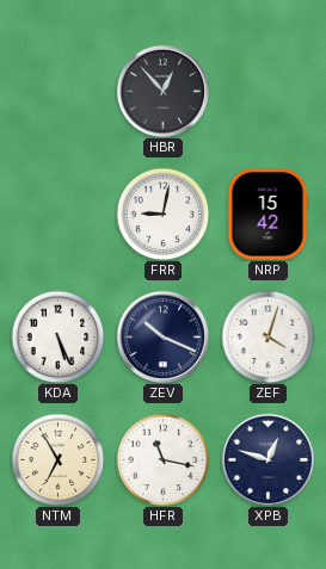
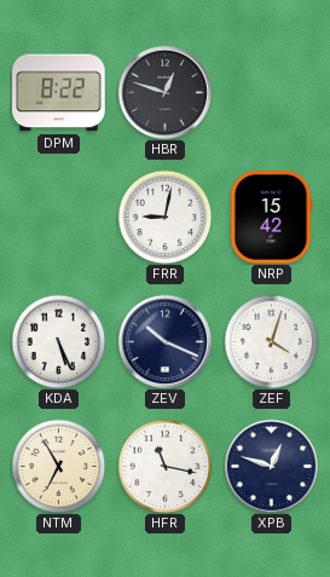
DPM: none -> 8:22
HBR: 12:53 -> 12:48
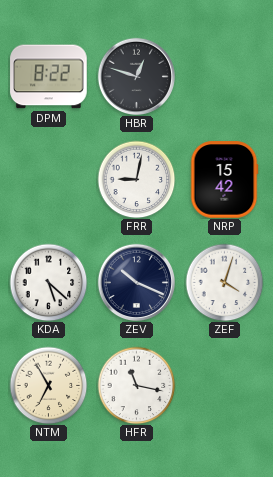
KDA: 5:26 -> 5:22
XPB: 12:48 -> none
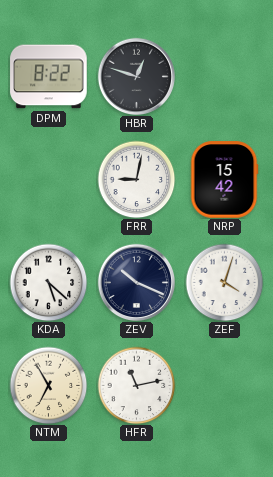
HFR: 11:17 -> 11:13
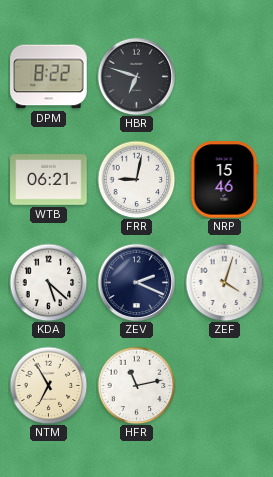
HBR: 12:48 -> 6:48
WTB: none -> 06:21
NRP: 15:42 -> 15:46
ZEV: 10:19 -> 2:19
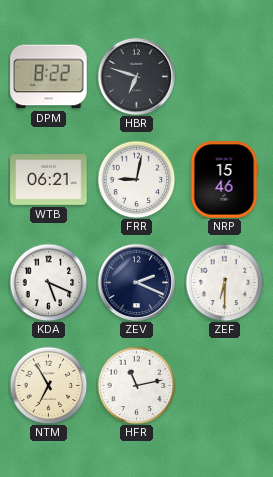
KDA: 5:22 -> 5:19
ZEF: 4:03 -> 6:30
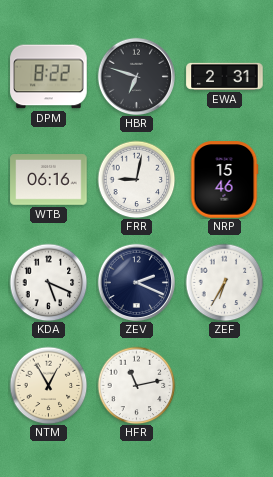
EWA: none -> 2:31
WTB: 06:21 -> 06:16
ZEF: 6:30 -> 6:35
NTM: 6:55 -> 12:55
